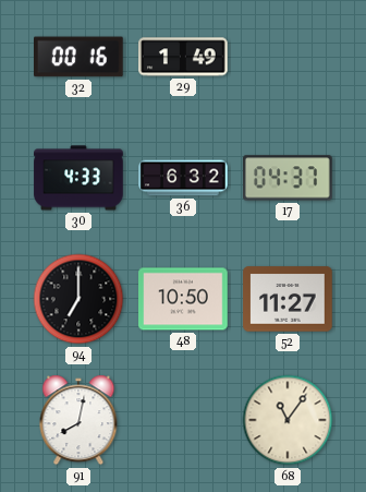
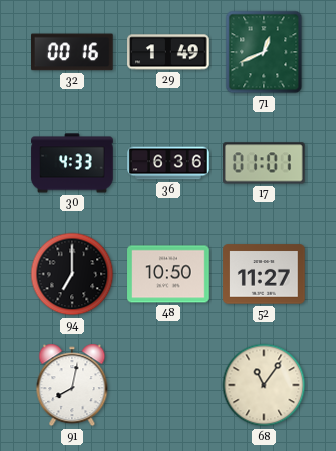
71: none -> 12:41
36: 6:32 -> 6:36
17: 04:37 -> 01:01
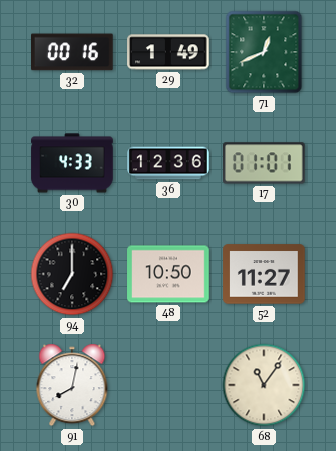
36: 6:36 -> 12:36
